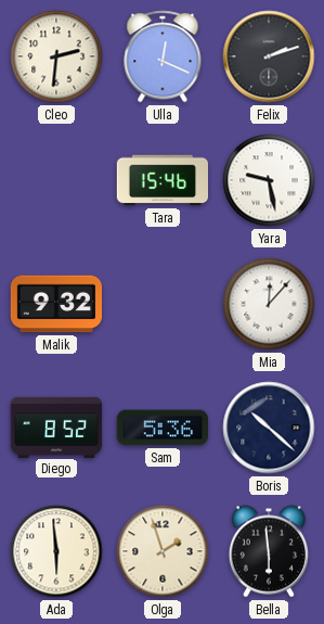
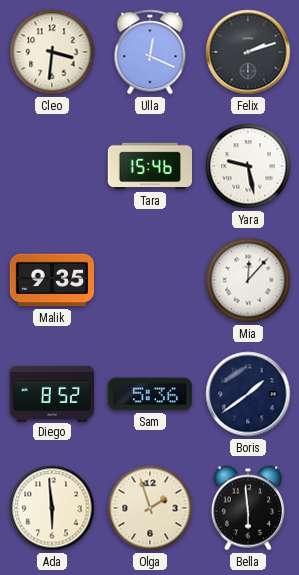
Cleo: 2:31 -> 3:31
Malik: 9:32 -> 9:35
Boris: 10:22 -> 1:39
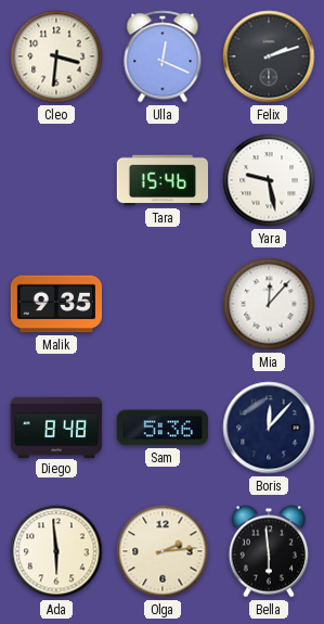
Diego: 8:52 -> 8:48
Boris: 1:39 -> 12:07
Olga: 1:57 -> 2:14
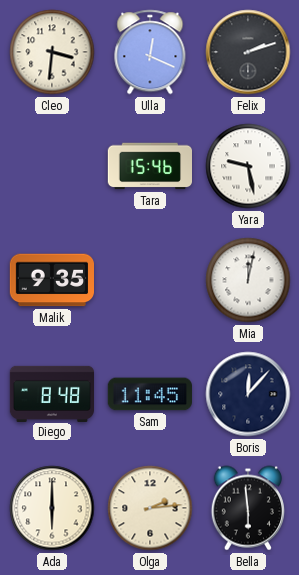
Mia: 12:07 -> 12:02
Sam: 5:36 -> 11:45
Ada: 5:59 -> 6:00
